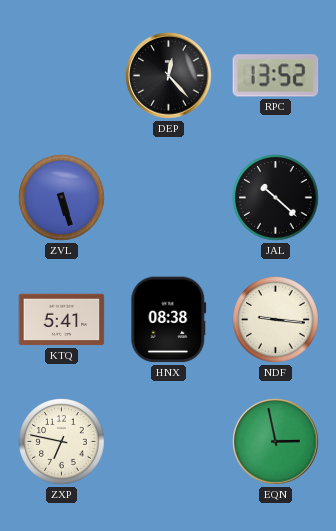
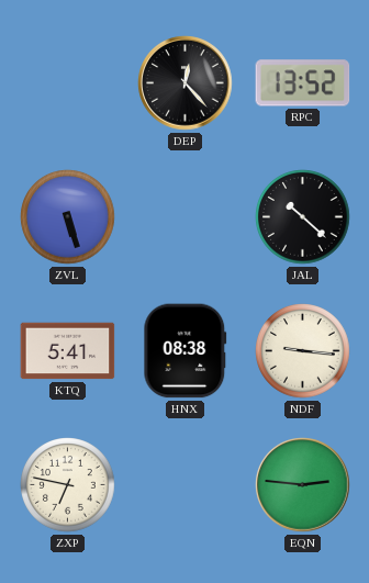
EQN: 2:58 -> 2:46
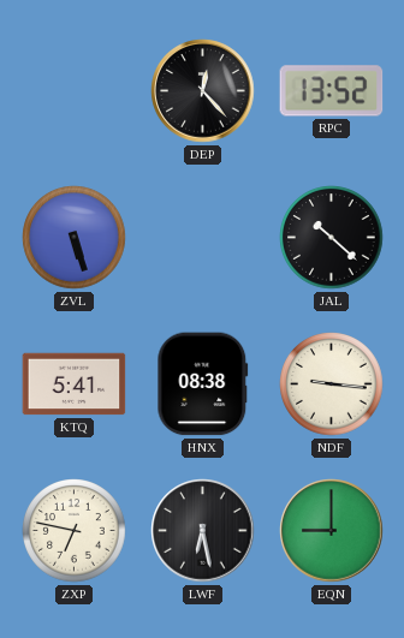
LWF: none -> 6:28
EQN: 2:46 -> 9:00
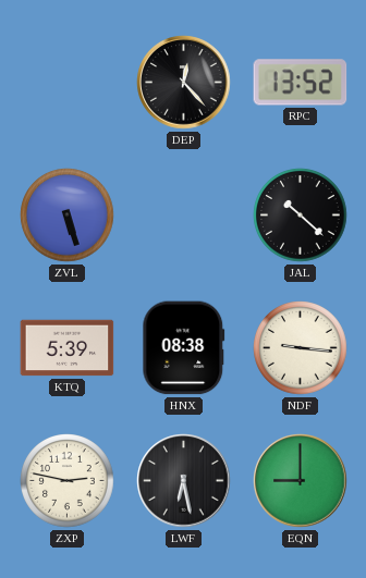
KTQ: 5:41 -> 5:39
ZXP: 6:47 -> 2:47
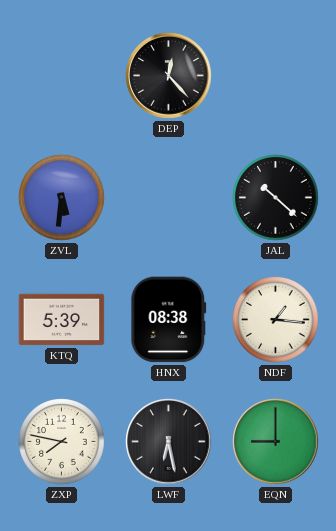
RPC: 13:52 -> none
ZVL: 5:27 -> 5:31
NDF: 9:16 -> 1:16
ZXP: 2:47 -> 7:47
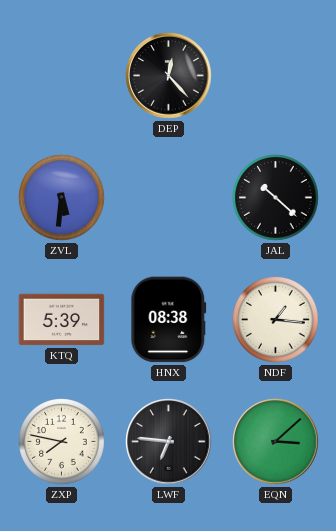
LWF: 6:28 -> 6:46
EQN: 9:00 -> 3:08
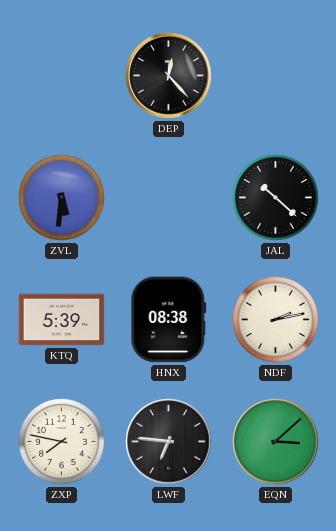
NDF: 1:16 -> 2:13
